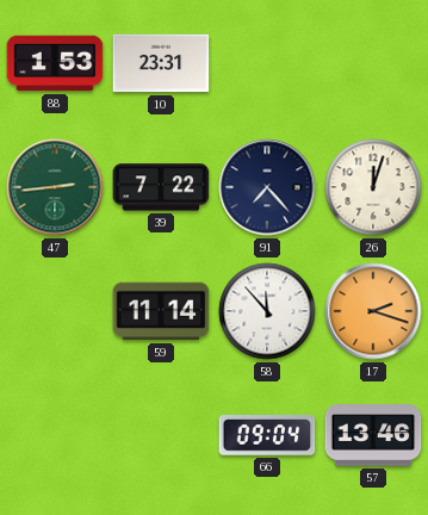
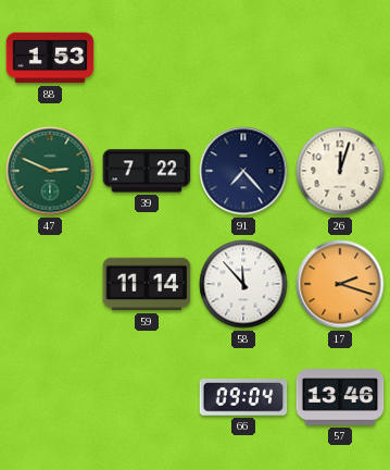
10: 23:31 -> none
47: 2:44 -> 2:49
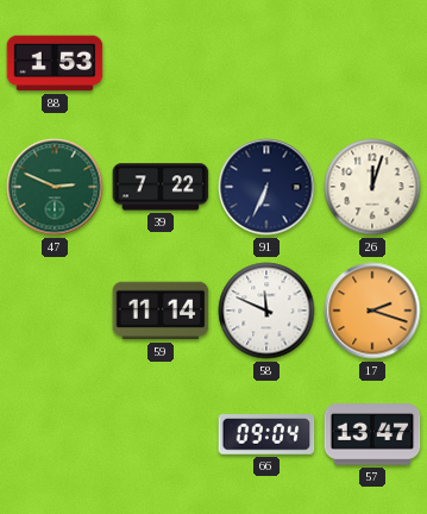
91: 7:23 -> 6:34
58: 11:53 -> 11:49
57: 13:46 -> 13:47
